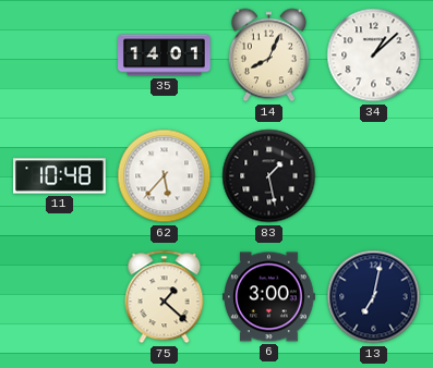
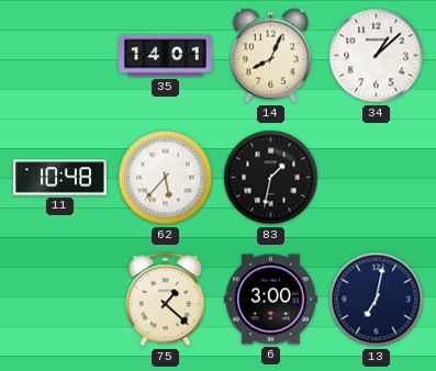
83: 1:28 -> 1:32
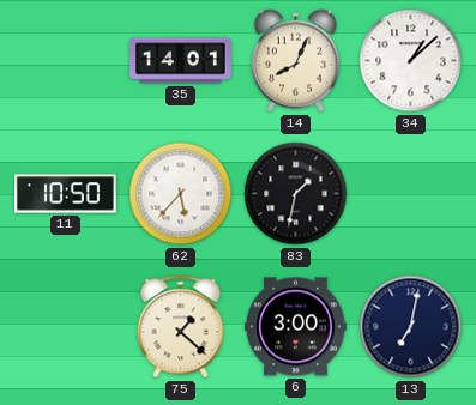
11: 10:48 -> 10:50
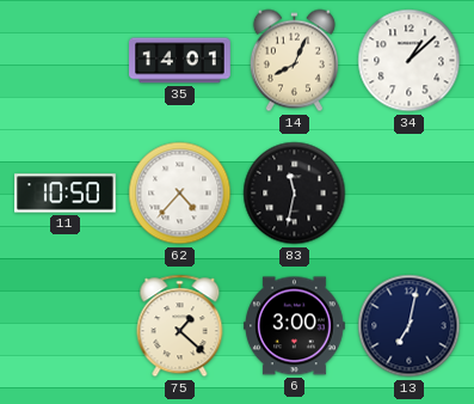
62: 5:37 -> 4:37
83: 1:32 -> 11:32
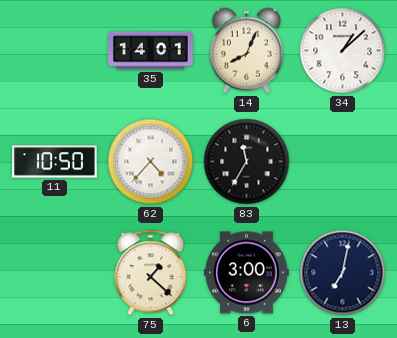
83: 11:32 -> 11:35
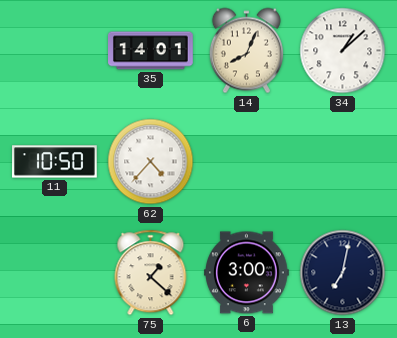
83: 11:35 -> none
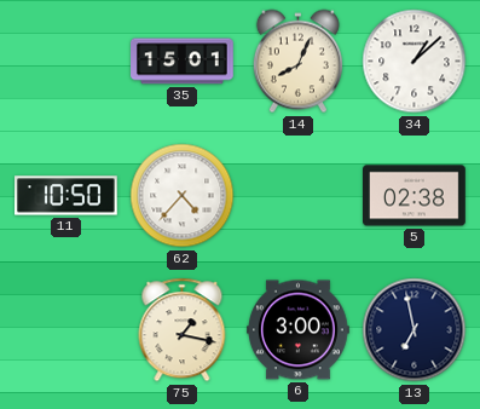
35: 14:01 -> 15:01
5: none -> 02:38
75: 1:22 -> 1:17
13: 7:02 -> 6:58
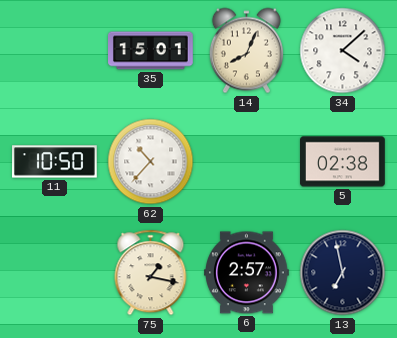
34: 1:08 -> 4:08
62: 4:37 -> 10:37
6: 3:00 -> 2:57
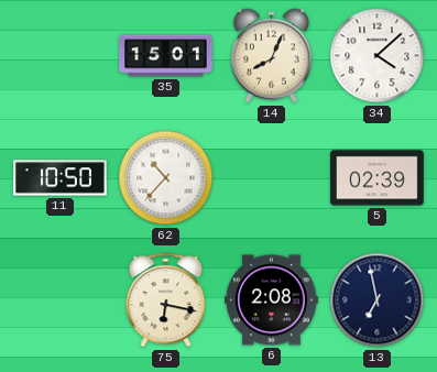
5: 02:38 -> 02:39
75: 1:17 -> 6:17
6: 2:57 -> 2:08
